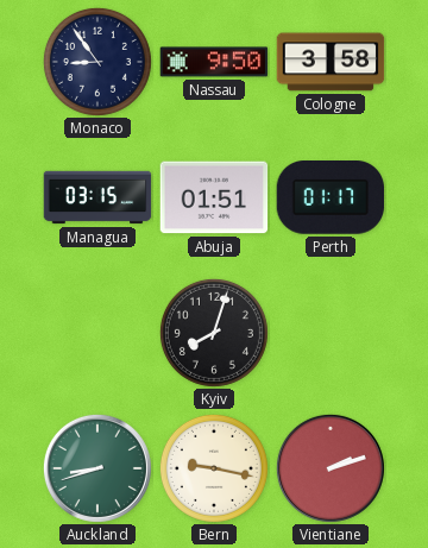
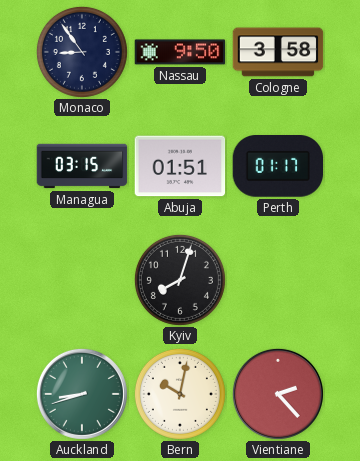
Bern: 9:17 -> 10:02
Vientiane: 2:12 -> 2:23
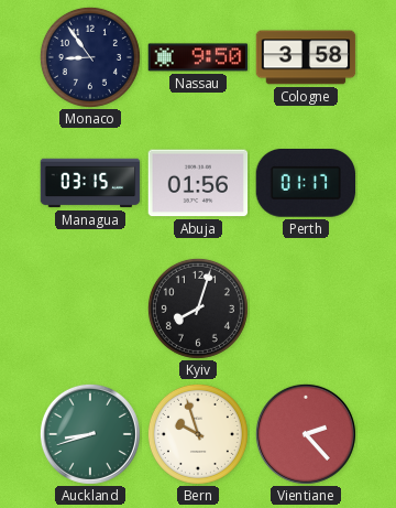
Abuja: 01:51 -> 01:56
Bern: 10:02 -> 9:57
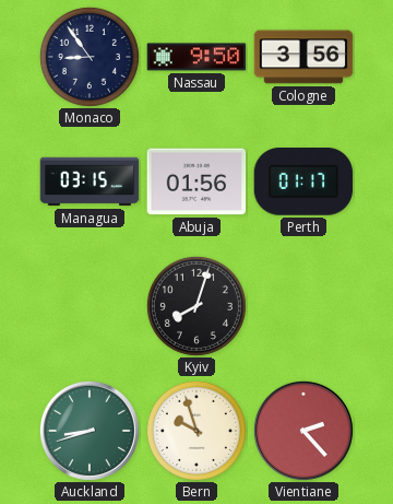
Cologne: 3:58 -> 3:56
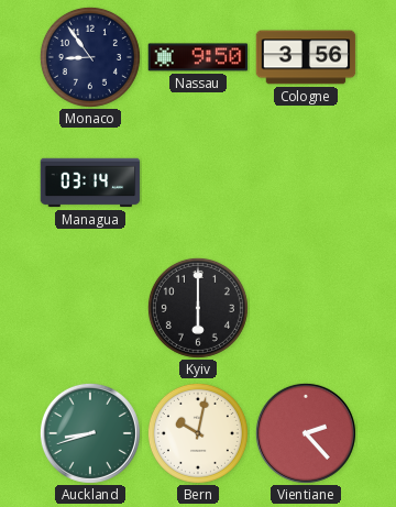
Managua: 03:15 -> 03:14
Abuja: 01:56 -> none
Perth: 01:17 -> none
Kyiv: 8:03 -> 6:00
Bern: 9:57 -> 10:02
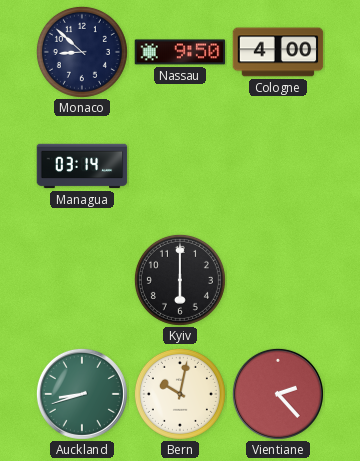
Monaco: 8:54 -> 8:52
Cologne: 3:56 -> 4:00
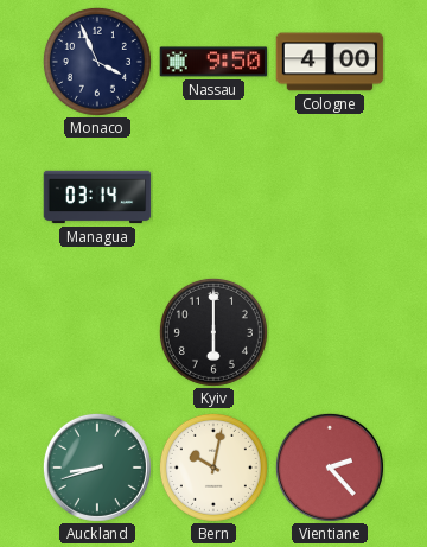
Monaco: 8:52 -> 3:56
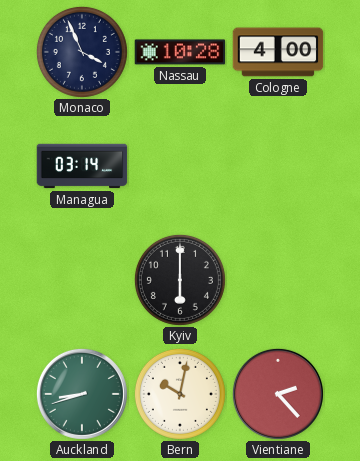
Nassau: 9:50 -> 10:28
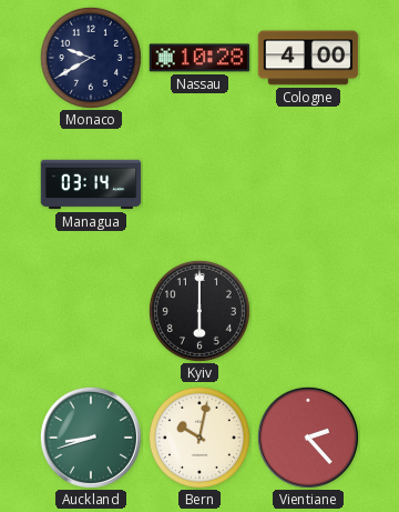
Monaco: 3:56 -> 9:40
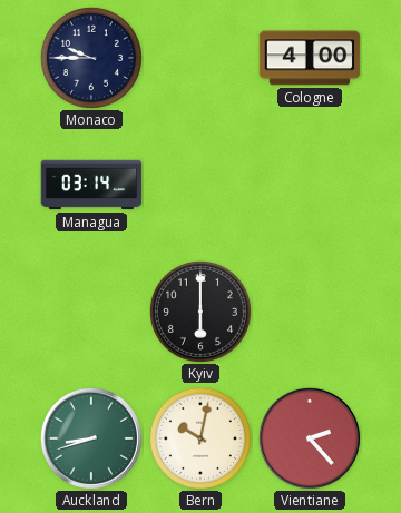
Monaco: 9:40 -> 9:45
Nassau: 10:28 -> none
